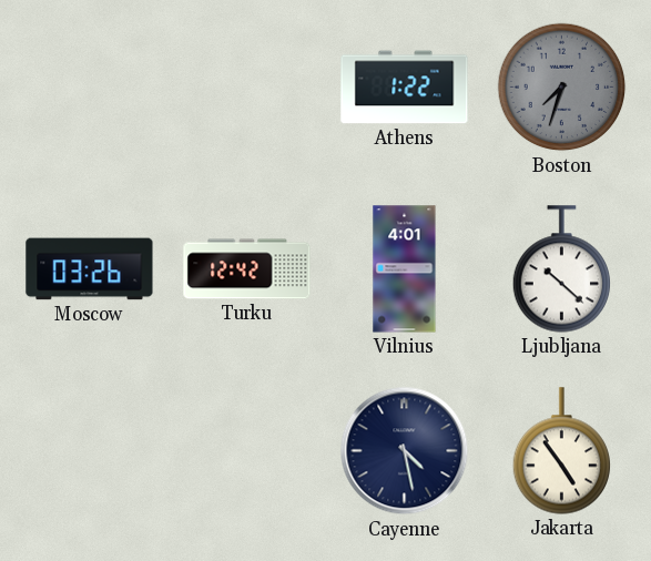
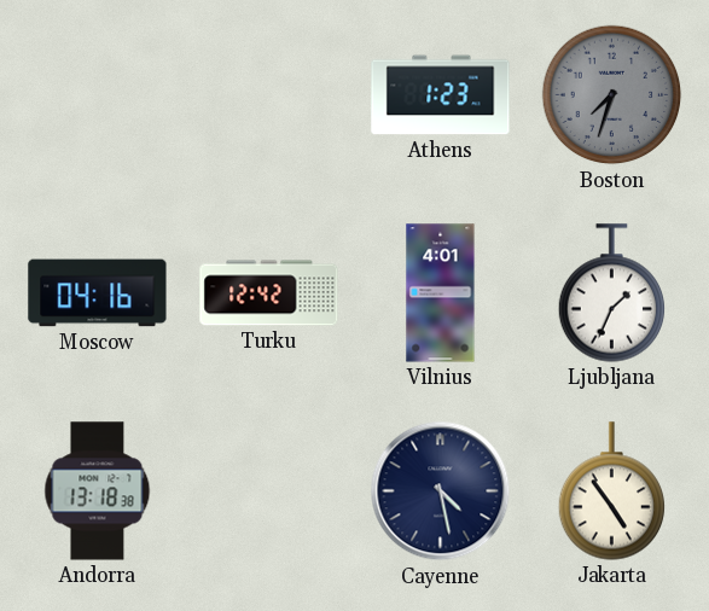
Athens: 1:22 -> 1:23
Moscow: 03:26 -> 04:16
Ljubljana: 10:22 -> 1:34
Andorra: none -> 13:18
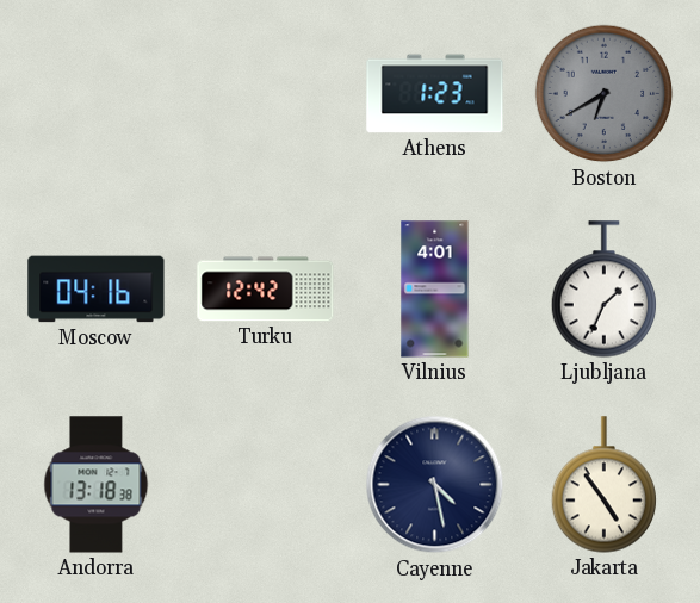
Boston: 7:33 -> 6:40
